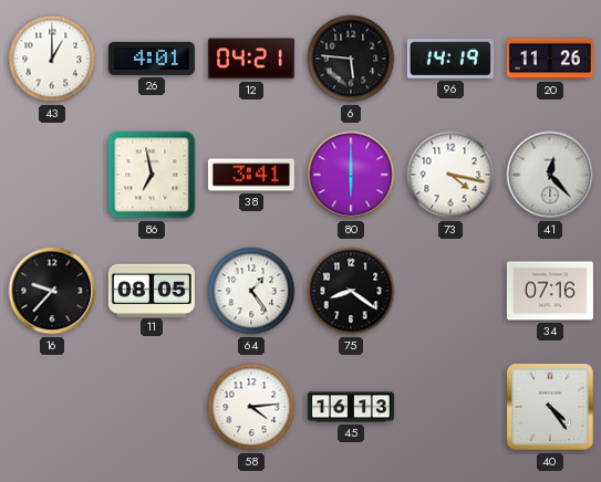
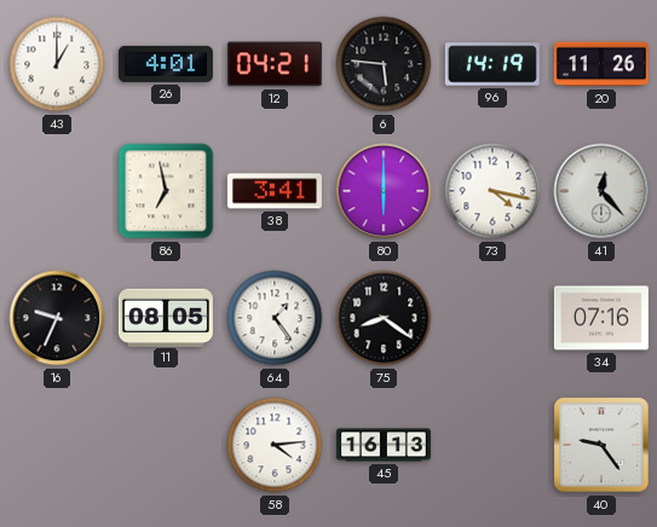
16: 9:37 -> 9:34
40: 4:24 -> 9:24
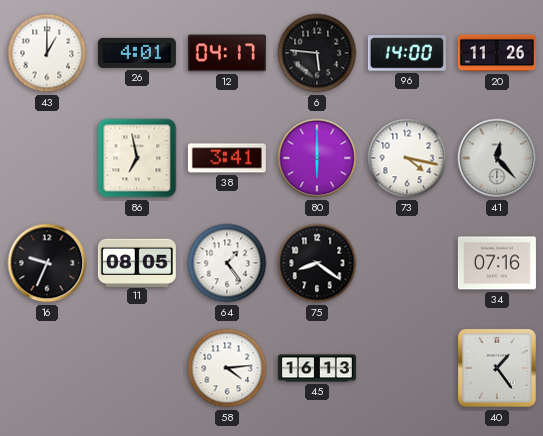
12: 04:21 -> 04:17
96: 14:19 -> 14:00
40: 9:24 -> 1:24
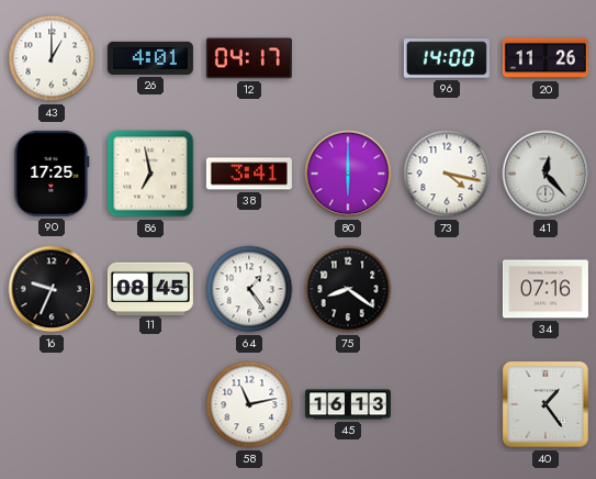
6: 5:46 -> none
90: none -> 17:25
11: 08:05 -> 08:45
58: 4:14 -> 11:13
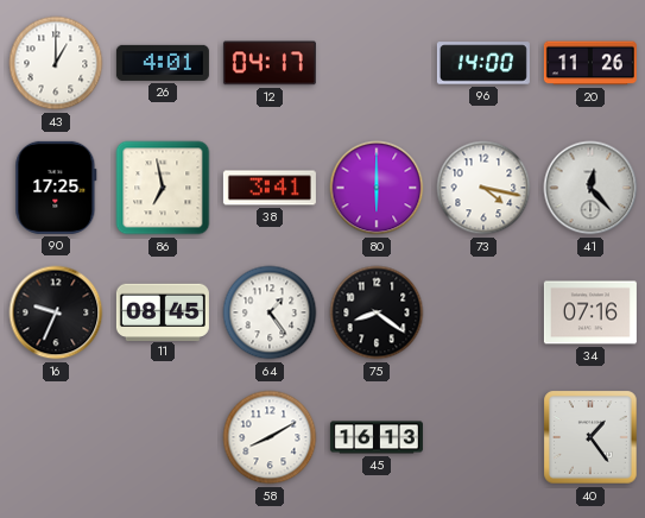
58: 11:13 -> 8:10
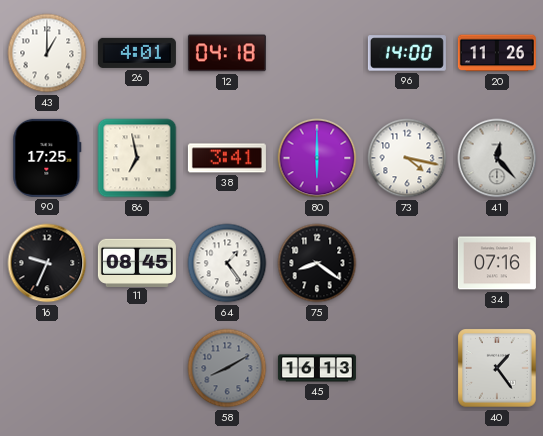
12: 04:17 -> 04:18
58 dial: white -> grey
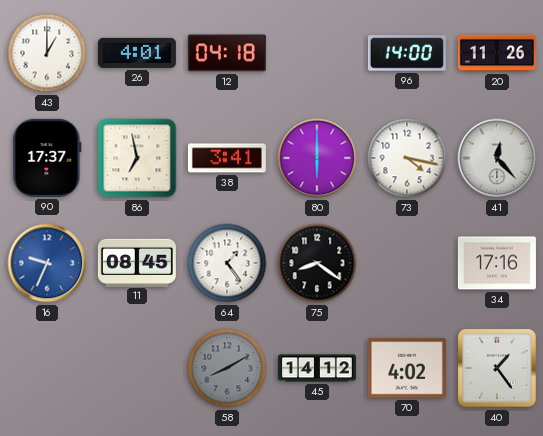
90: 17:25 -> 17:37
16 dial: black -> blue
34: 07:16 -> 17:16
45: 16:13 -> 14:12
70: none -> 4:02
